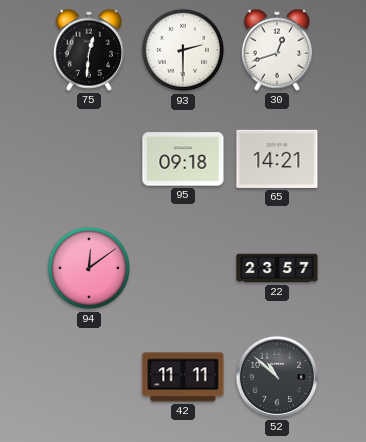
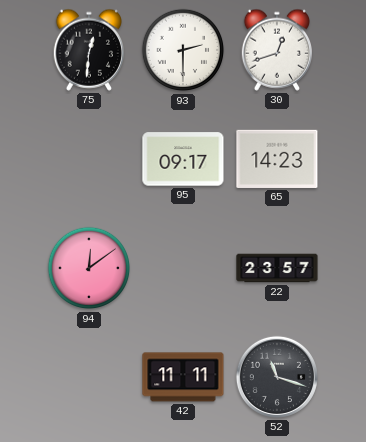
95: 09:18 -> 09:17
65: 14:21 -> 14:23
52: 10:52 -> 11:18
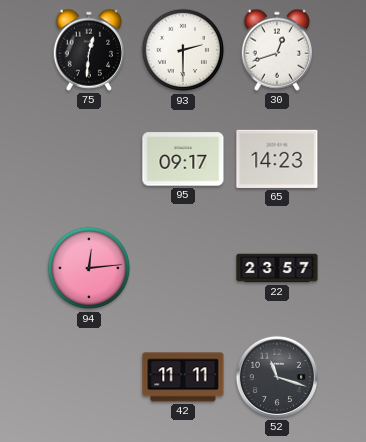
94: 12:09 -> 12:14
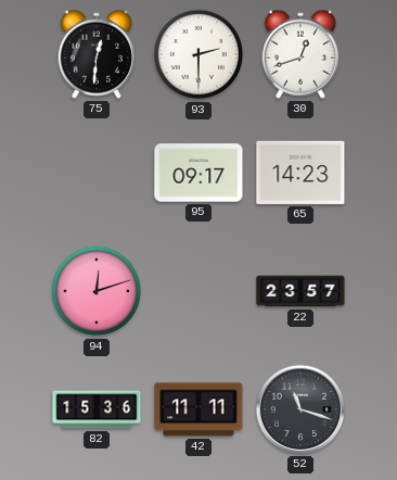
94: 12:14 -> 12:12
82: none -> 15:36
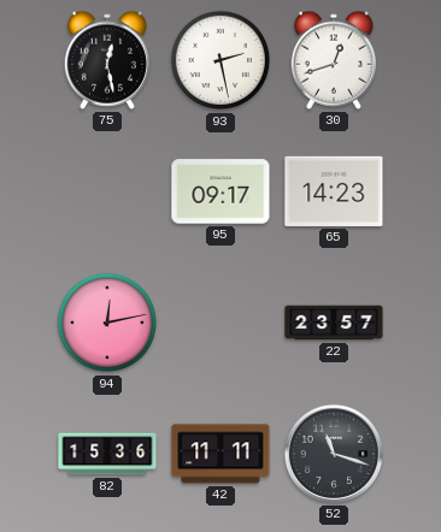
75: 12:31 -> 12:28
93: 2:30 -> 2:28
94: 12:12 -> 12:13
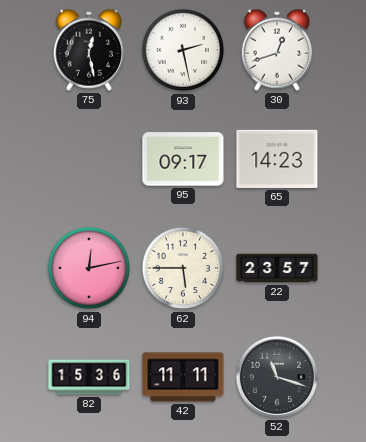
62: none -> 5:45
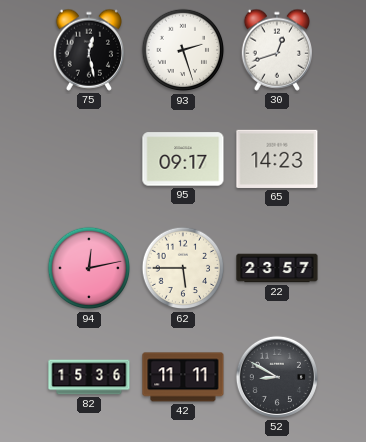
93: 2:28 -> 2:27
52: 11:18 -> 8:50
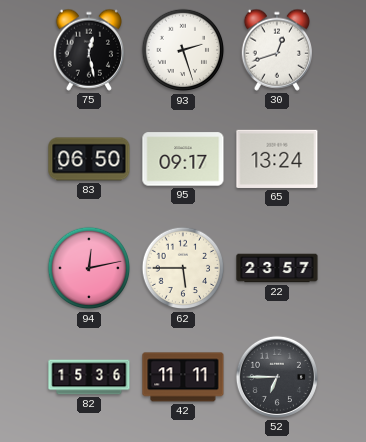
83: none -> 06:50
65: 14:23 -> 13:24
52: 8:50 -> 6:45
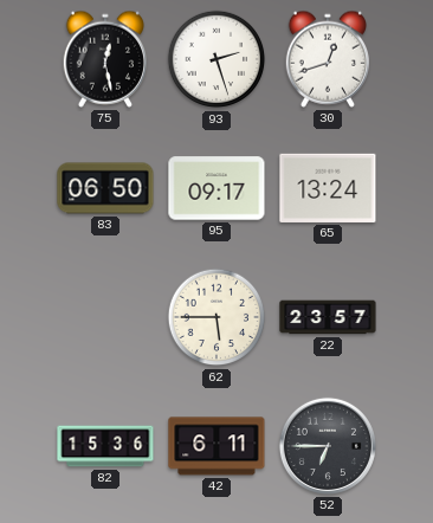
94: 12:13 -> none
42: 11:11 -> 6:11
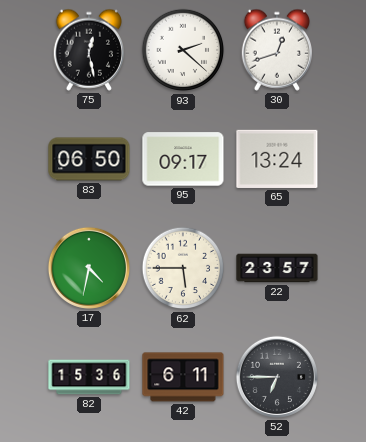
93: 2:27 -> 2:22
17: none -> 4:32
